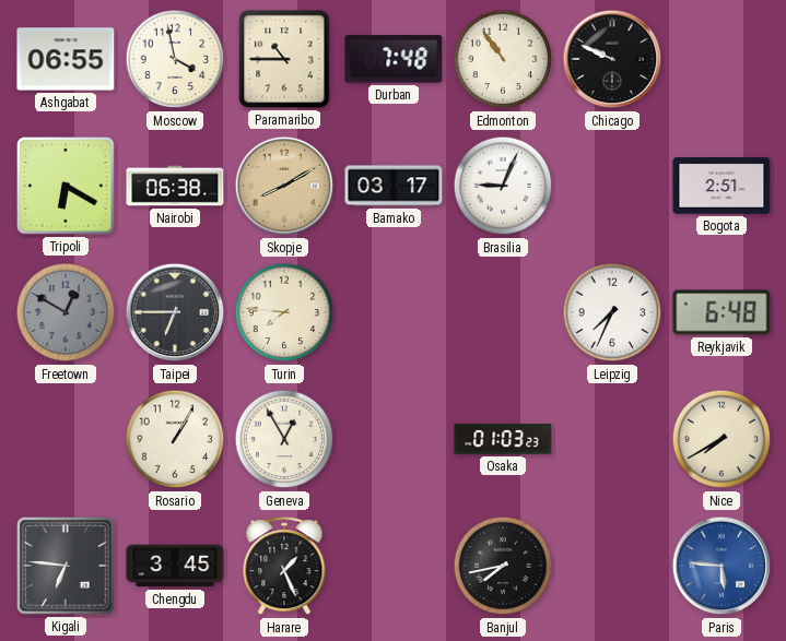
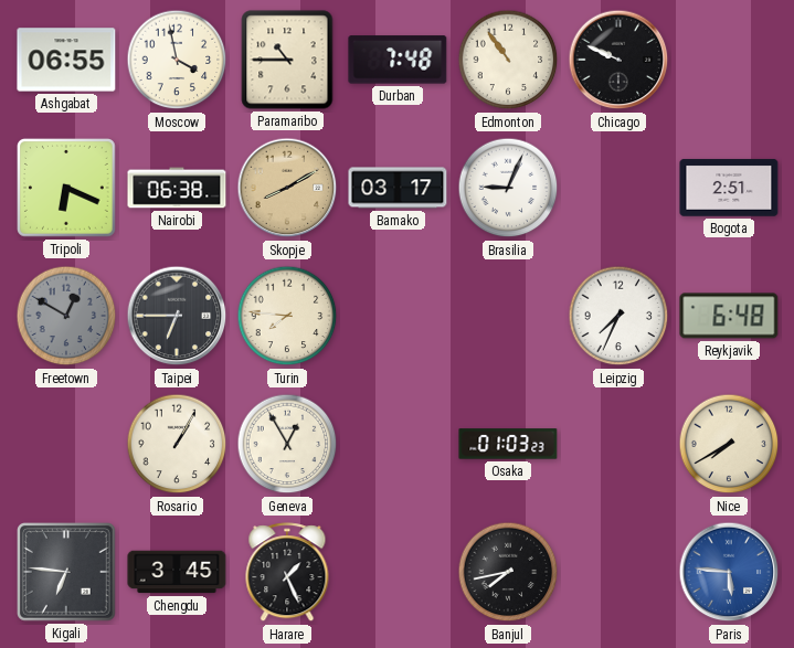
Tripoli: 6:20 -> 6:19
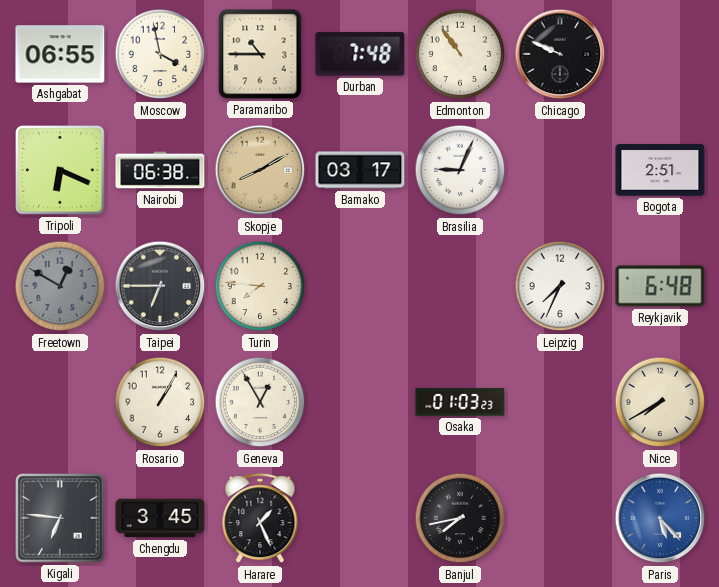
Paris: 5:46 -> 5:23
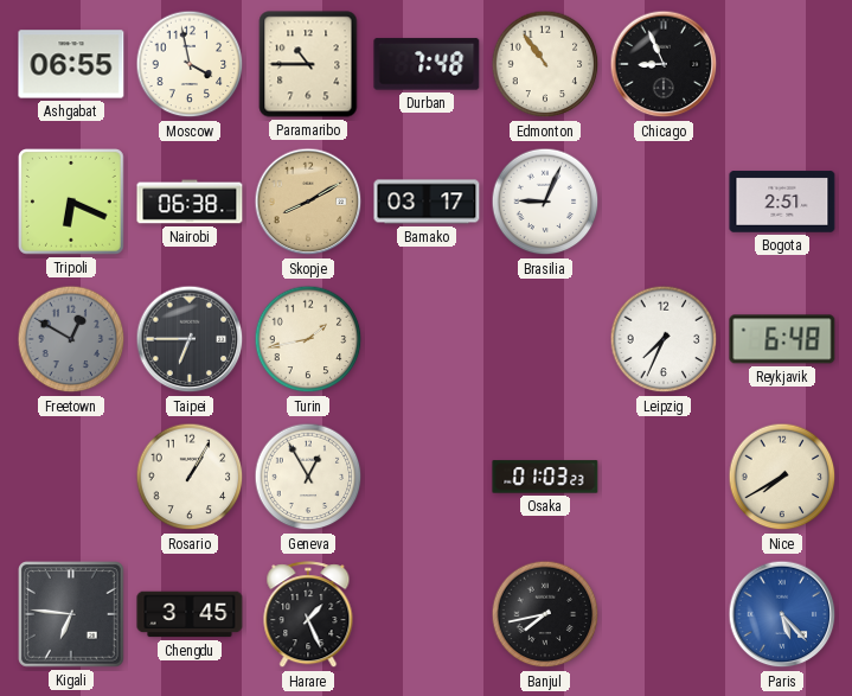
Chicago: 9:49 -> 8:56
Turin: 7:46 -> 1:43
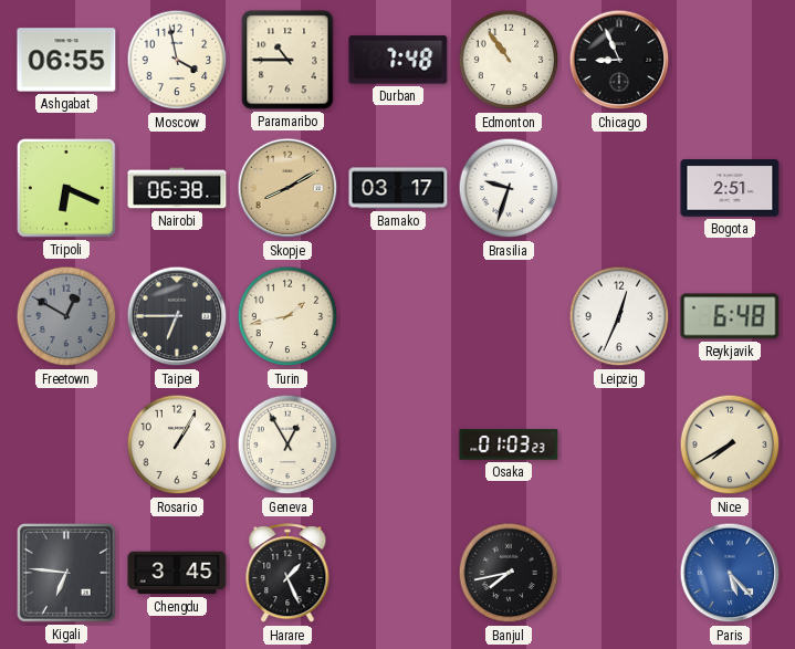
Brasilia: 9:04 -> 9:33
Leipzig: 7:34 -> 12:34
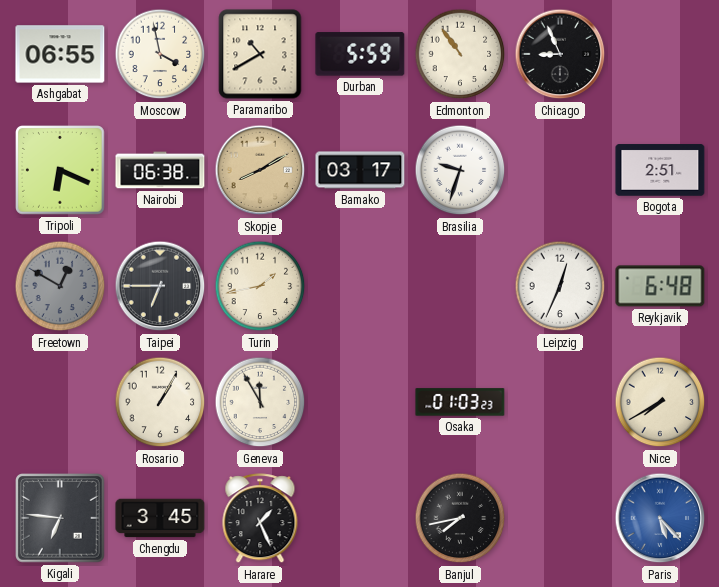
Paramaribo: 10:45 -> 10:40
Durban: 7:48 -> 5:59
Geneva: 12:55 -> 11:55
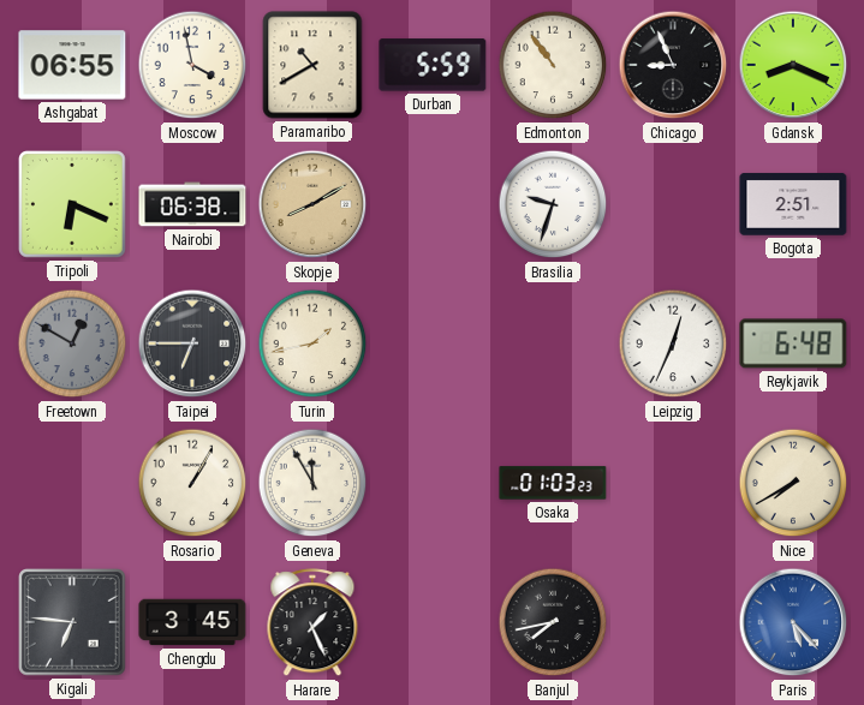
Gdansk: none -> 8:19
Bamako: 03:17 -> none
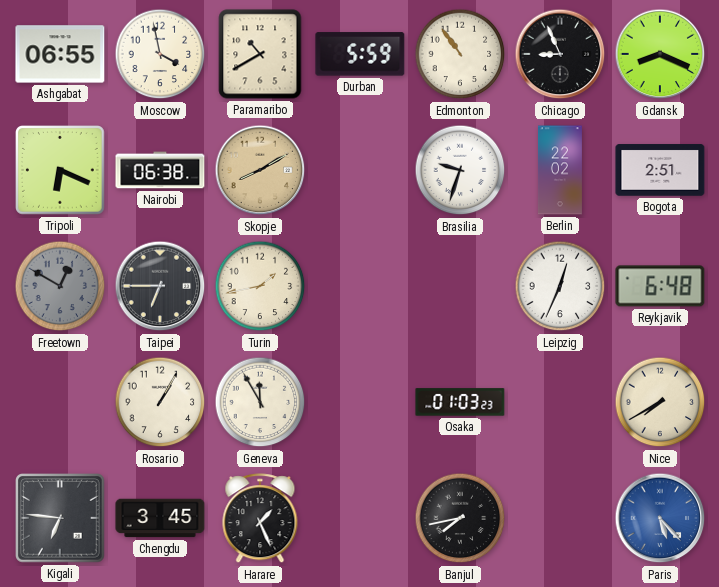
Berlin: none -> 22:02
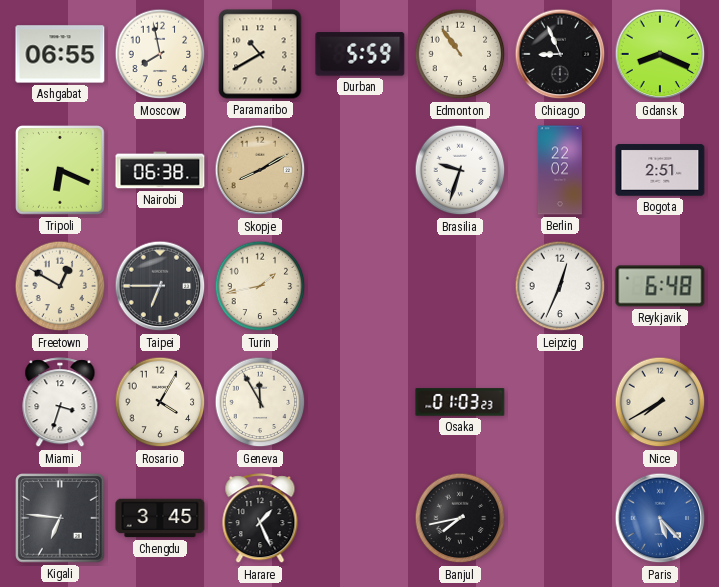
Moscow: 3:58 -> 7:58
Freetown dial: grey -> cream
Miami: none -> 3:33
Rosario: 1:05 -> 4:05
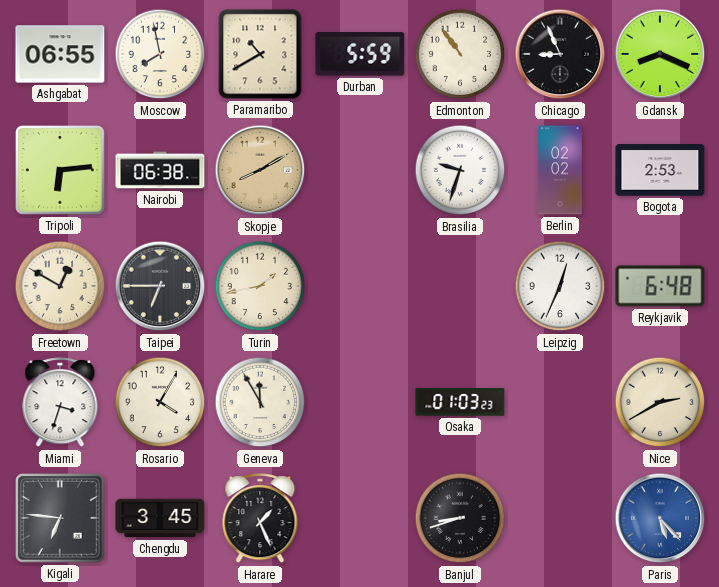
Tripoli: 6:19 -> 6:14
Berlin: 22:02 -> 02:02
Bogota: 2:51 -> 2:53
Nice: 7:40 -> 2:40
Banjul: 7:43 -> 8:42
